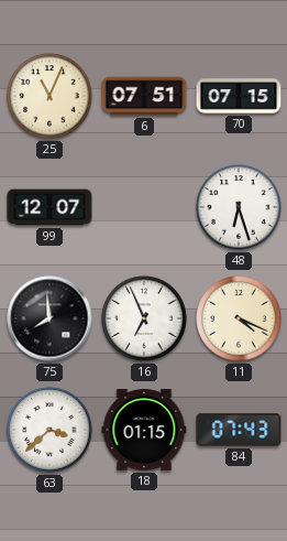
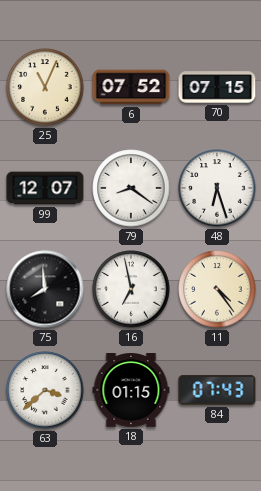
6: 07:51 -> 07:52
79: none -> 8:21
16: 6:56 -> 6:58
11: 4:19 -> 4:24
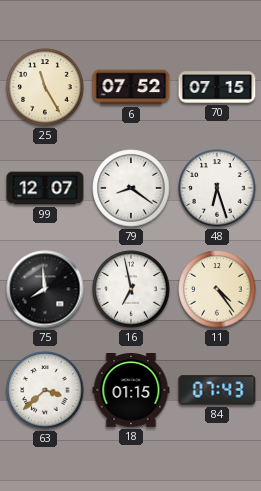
25: 11:04 -> 11:25
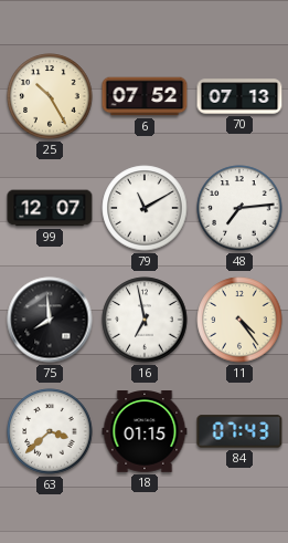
25: 11:25 -> 10:25
70: 07:15 -> 07:13
79: 8:21 -> 11:10
48: 6:27 -> 7:14
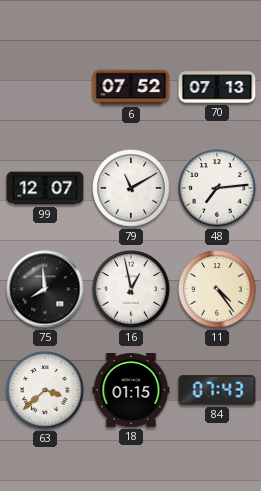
25: 10:25 -> none
16: 6:58 -> 12:58
